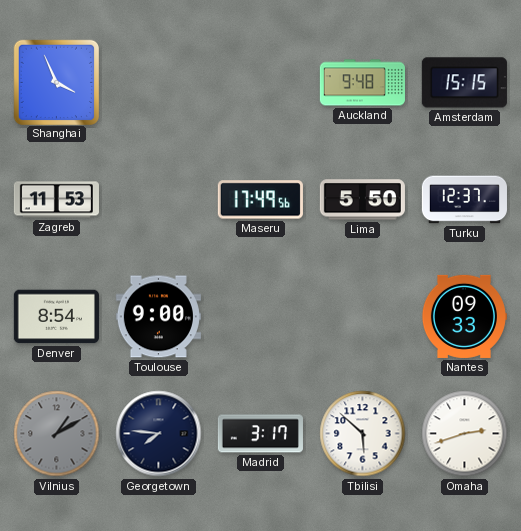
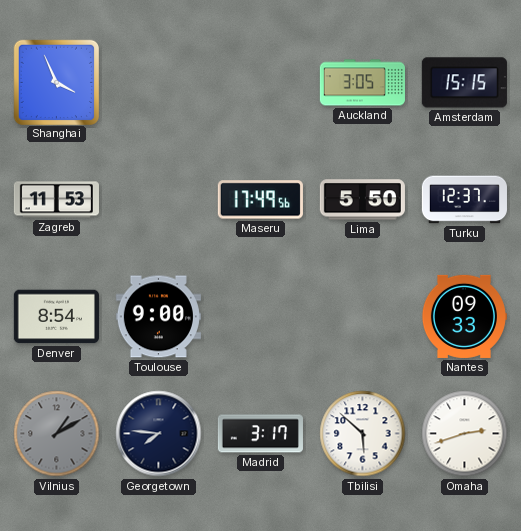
Auckland: 9:48 -> 3:05
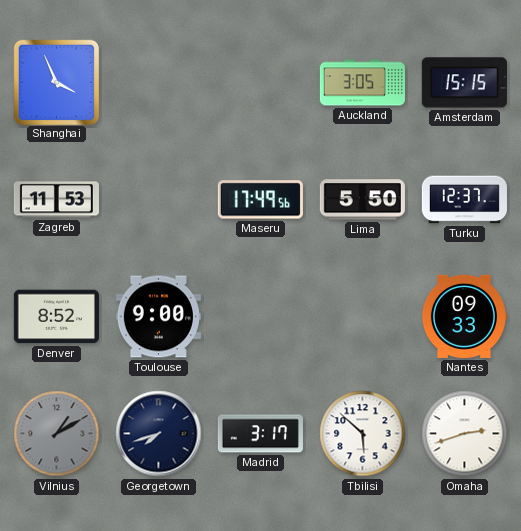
Denver: 8:54 -> 8:52
Georgetown: 7:46 -> 7:42
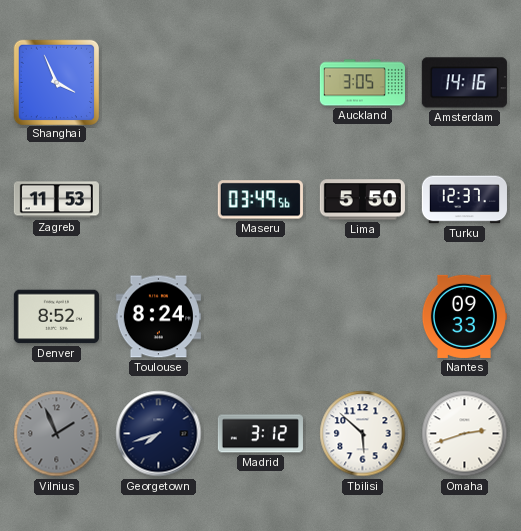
Amsterdam: 15:15 -> 14:16
Maseru: 17:49 -> 03:49
Toulouse: 9:00 -> 8:24
Vilnius: 1:10 -> 1:56
Madrid: 3:17 -> 3:12
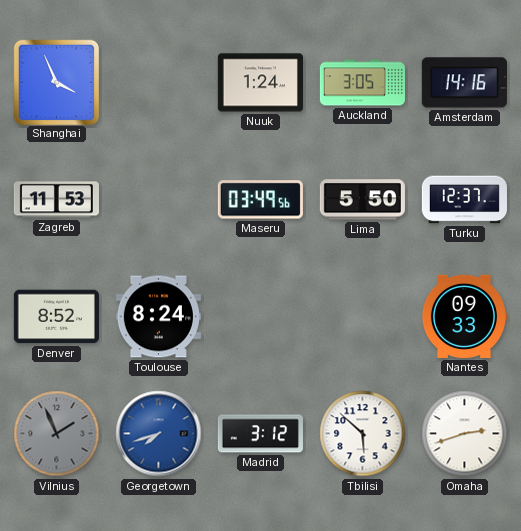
Nuuk: none -> 1:24
Georgetown dial: navy -> blue
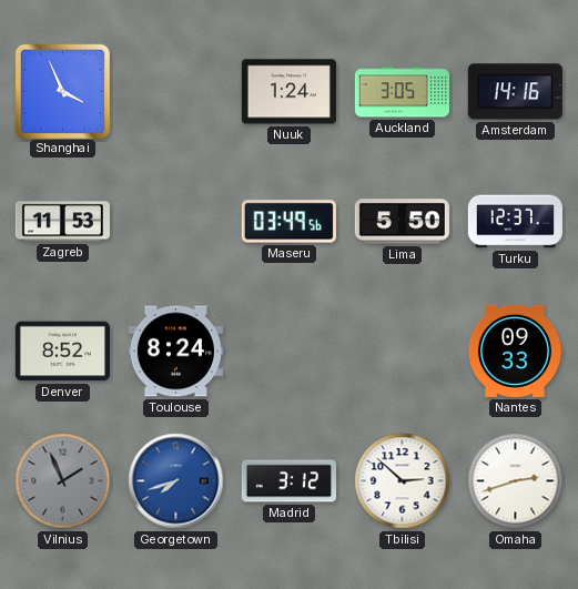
Tbilisi: 5:52 -> 2:52
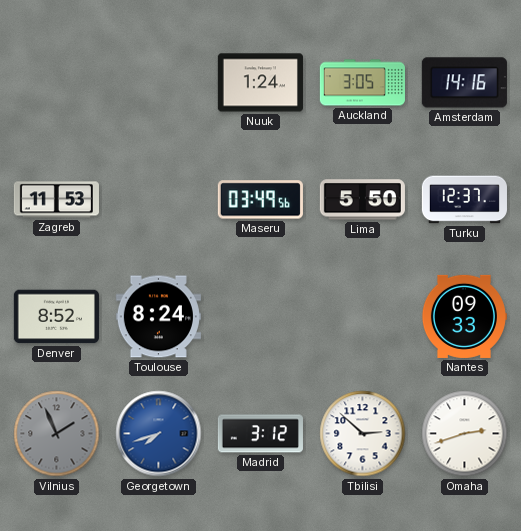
Shanghai: 3:56 -> none
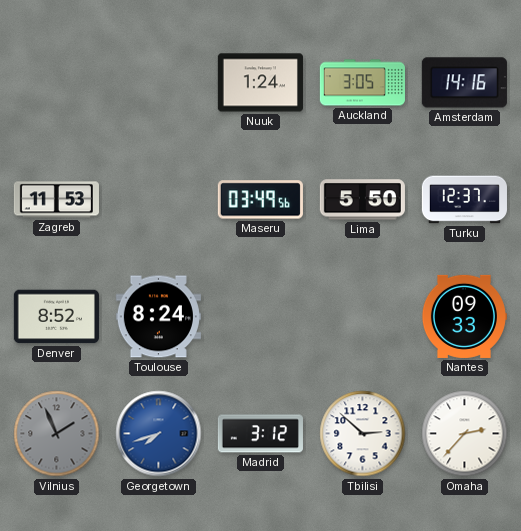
Omaha: 2:42 -> 2:37
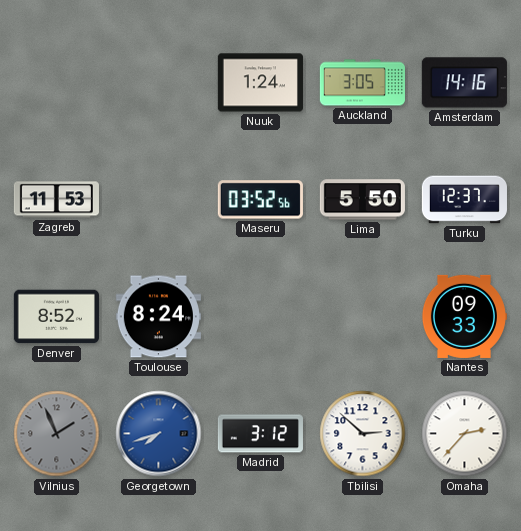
Maseru: 03:49 -> 03:52
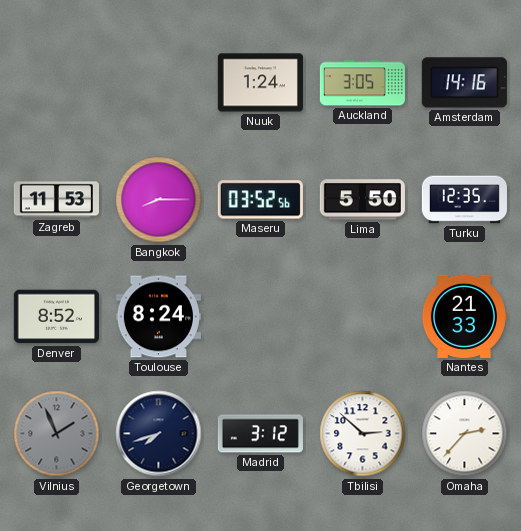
Bangkok: none -> 8:15
Turku: 12:37 -> 12:35
Nantes: 09:33 -> 21:33
Georgetown dial: blue -> navy
